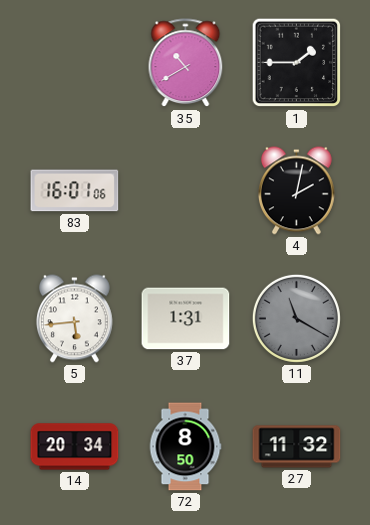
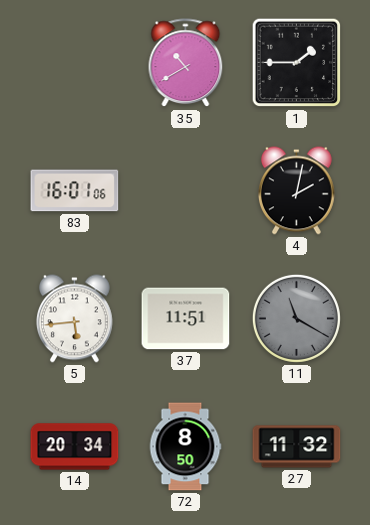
37: 1:31 -> 11:51
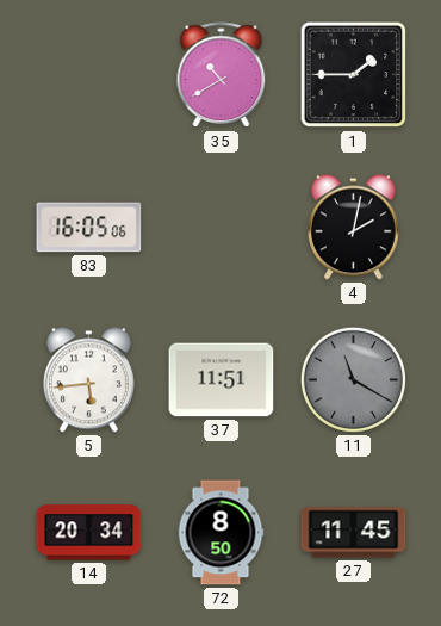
83: 16:01 -> 16:05
27: 11:32 -> 11:45
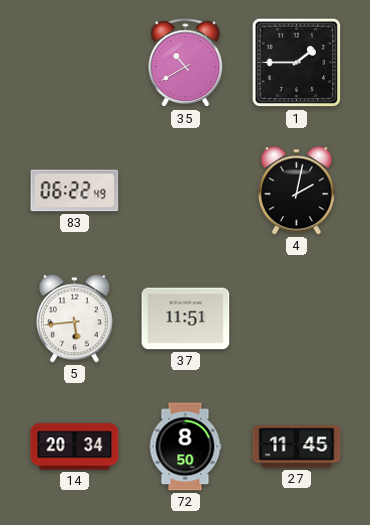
83: 16:05 -> 06:22
11: 11:20 -> none
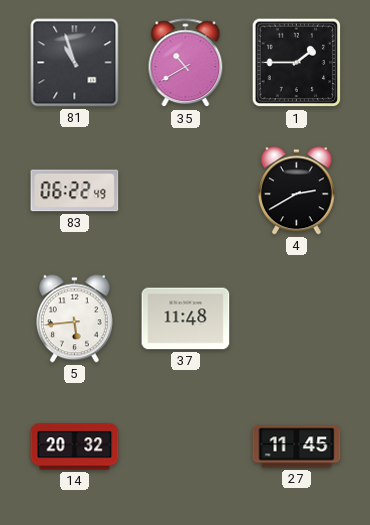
81: none -> 10:57
4: 2:02 -> 2:40
37: 11:51 -> 11:48
14: 20:34 -> 20:32
72: 8:50 -> none
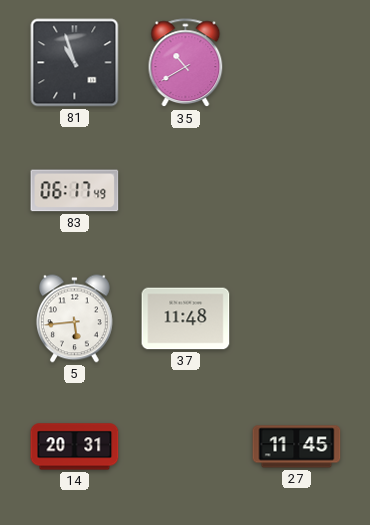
1: 1:45 -> none
83: 06:22 -> 06:17
4: 2:40 -> none
14: 20:32 -> 20:31
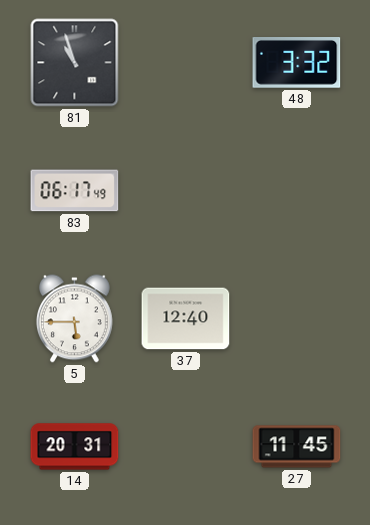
35: 10:40 -> none
48: none -> 3:32
5: 5:44 -> 5:45
37: 11:48 -> 12:40
